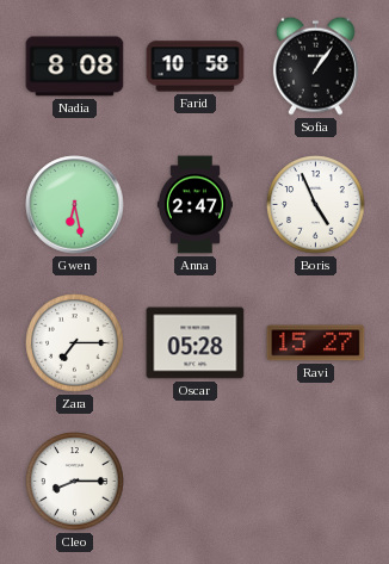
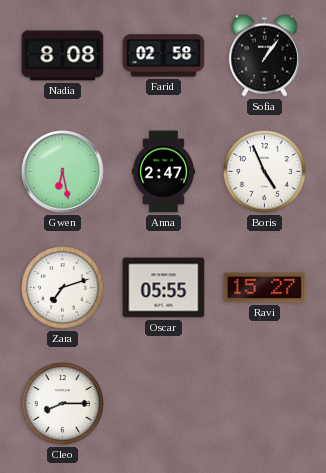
Farid: 10:58 -> 02:58
Zara: 7:15 -> 7:12
Oscar: 05:28 -> 05:55
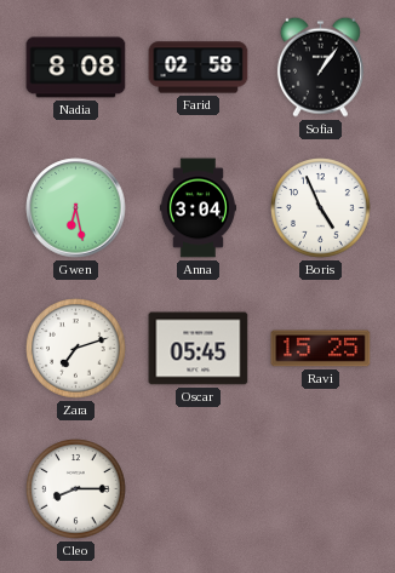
Anna: 2:47 -> 3:04
Oscar: 05:55 -> 05:45
Ravi: 15:27 -> 15:25
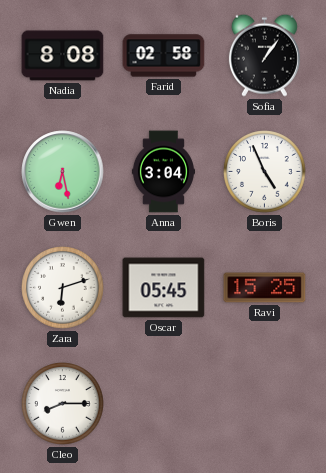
Zara: 7:12 -> 6:12
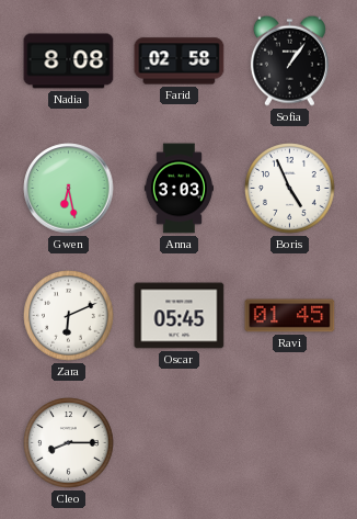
Anna: 3:04 -> 3:03
Zara: 6:12 -> 6:11
Ravi: 15:25 -> 01:45
